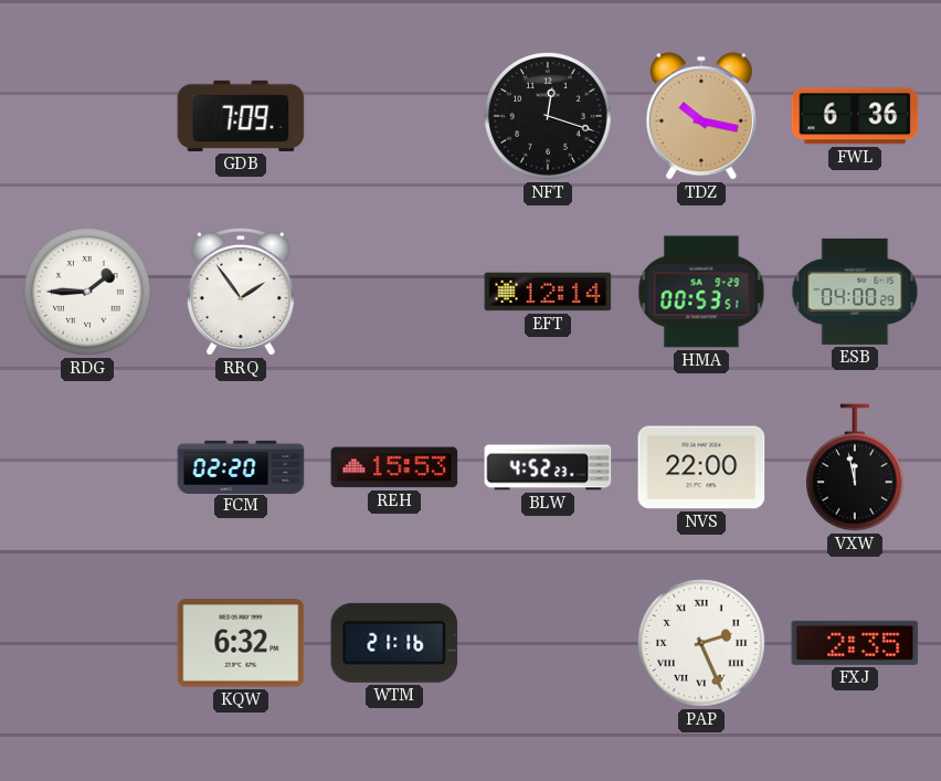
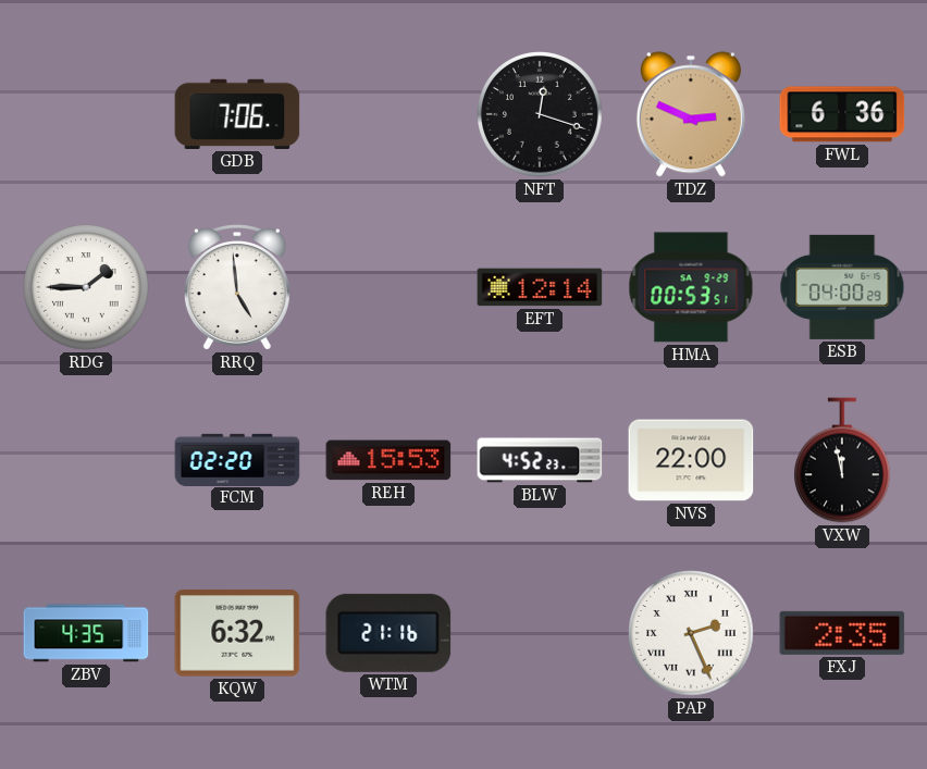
GDB: 7:09 -> 7:06
TDZ: 10:17 -> 2:49
RRQ: 1:54 -> 4:59
ZBV: none -> 4:35
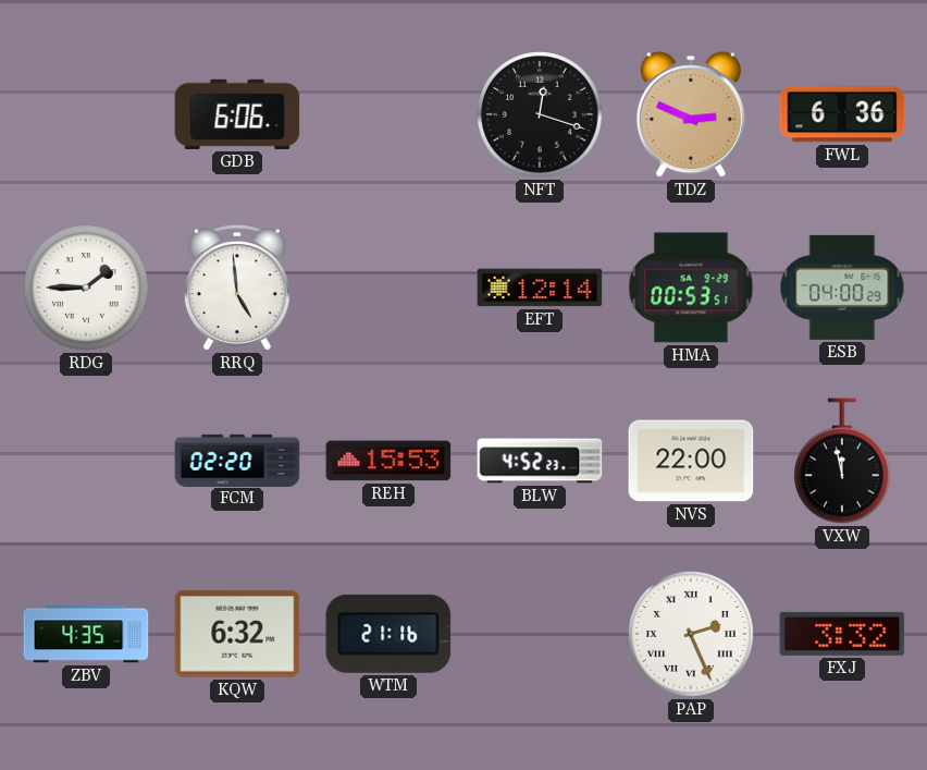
GDB: 7:06 -> 6:06
FXJ: 2:35 -> 3:32
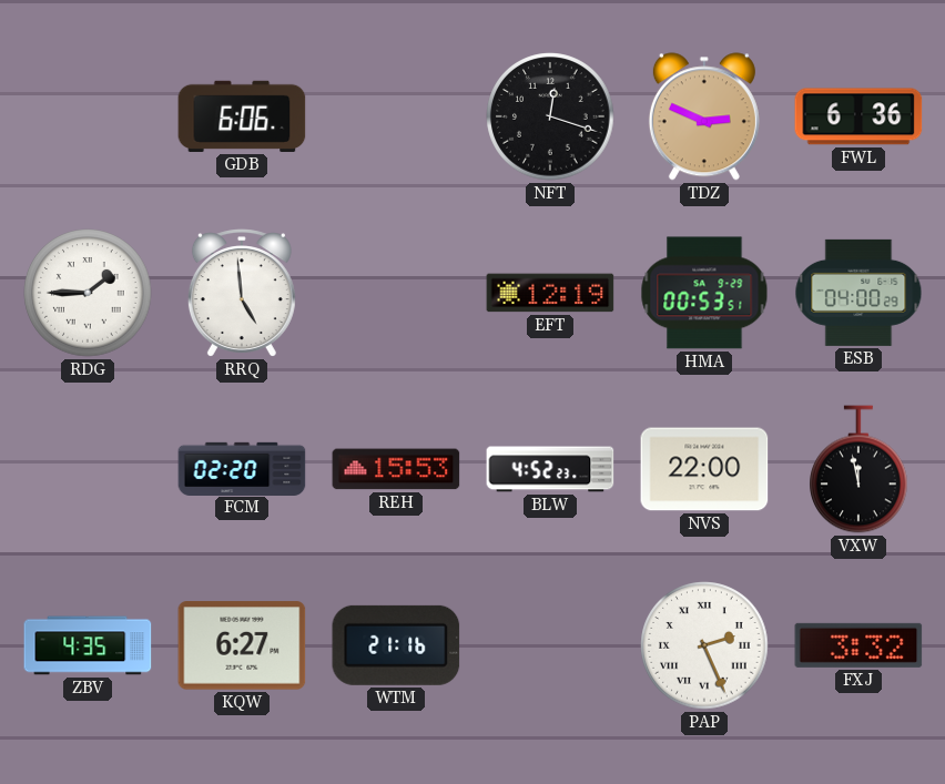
EFT: 12:14 -> 12:19
KQW: 6:32 -> 6:27
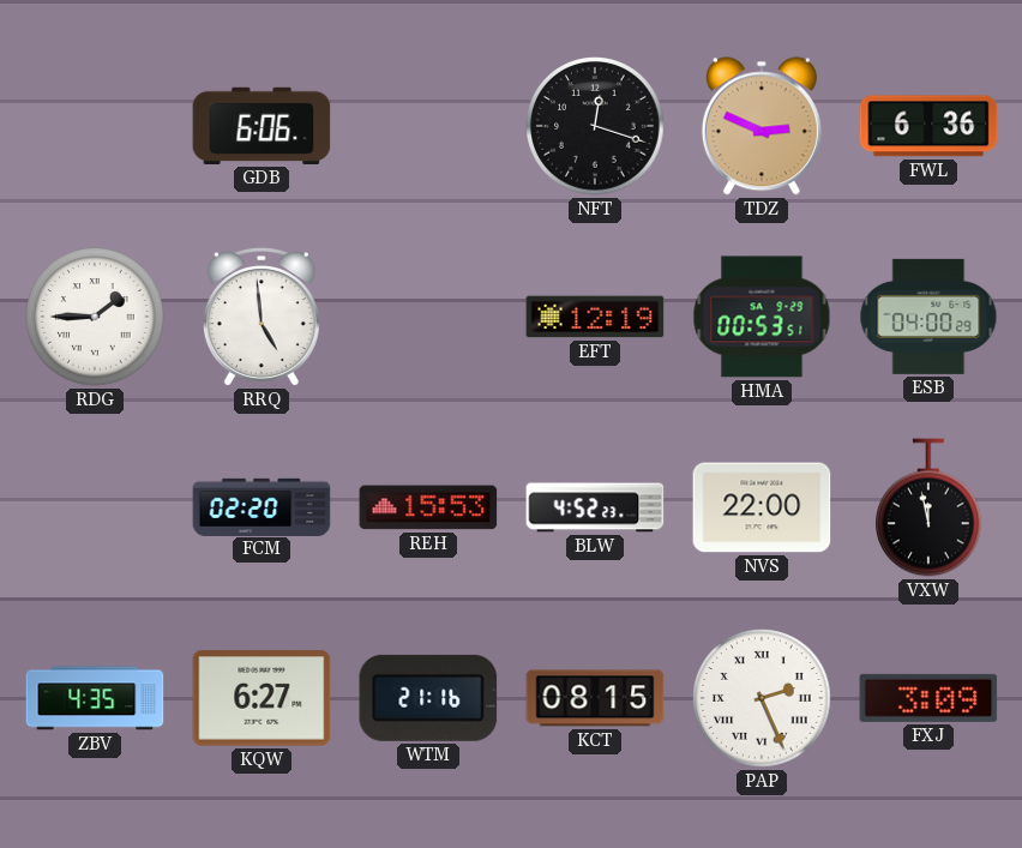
KCT: none -> 08:15
FXJ: 3:32 -> 3:09
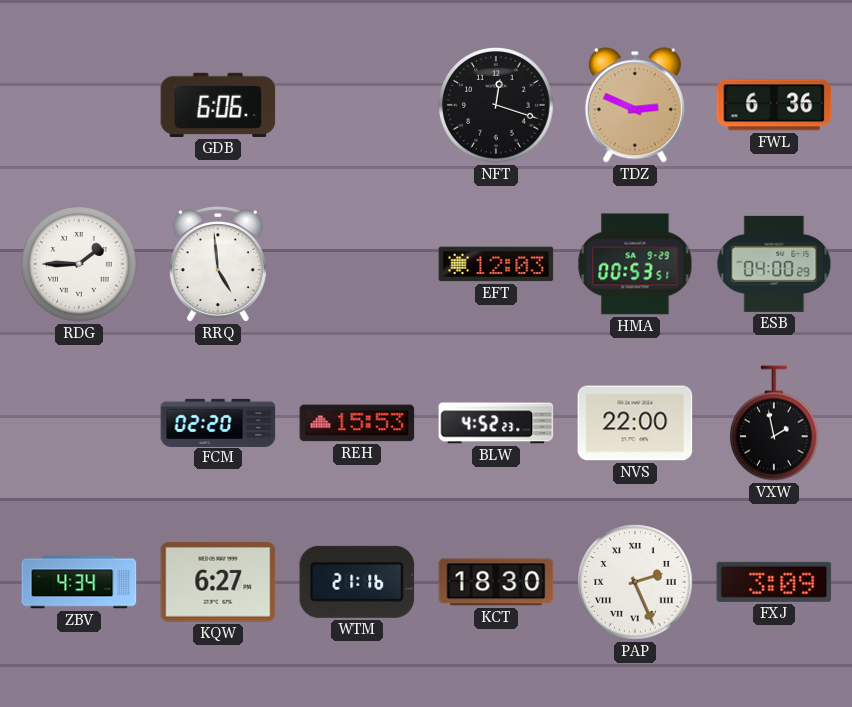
EFT: 12:19 -> 12:03
VXW: 11:58 -> 1:58
ZBV: 4:35 -> 4:34
KCT: 08:15 -> 18:30
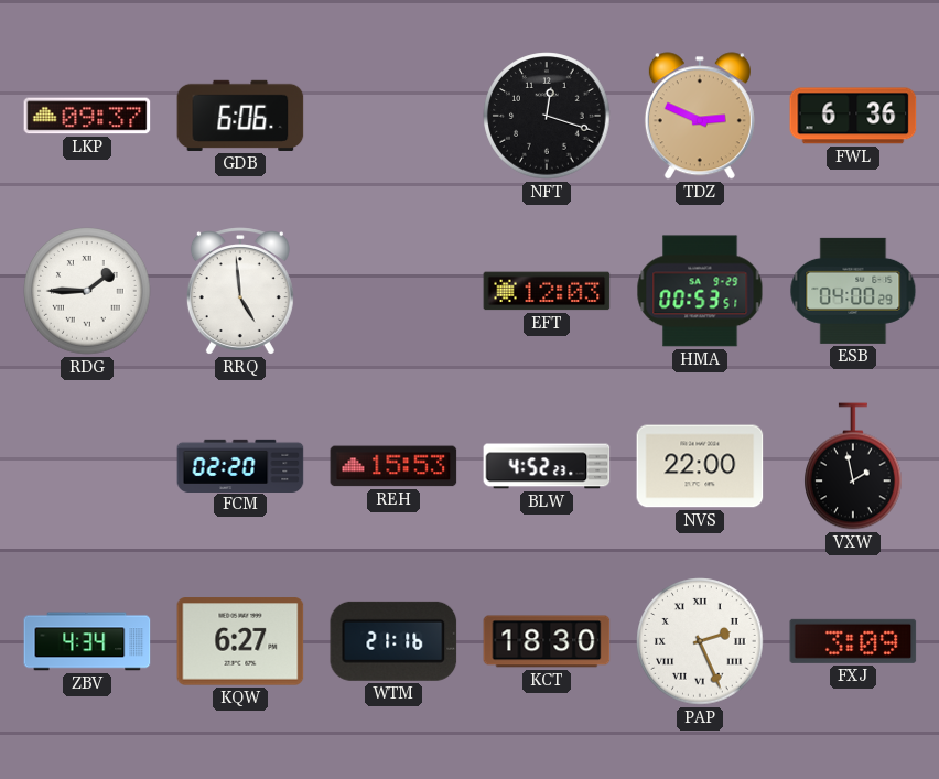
LKP: none -> 09:37
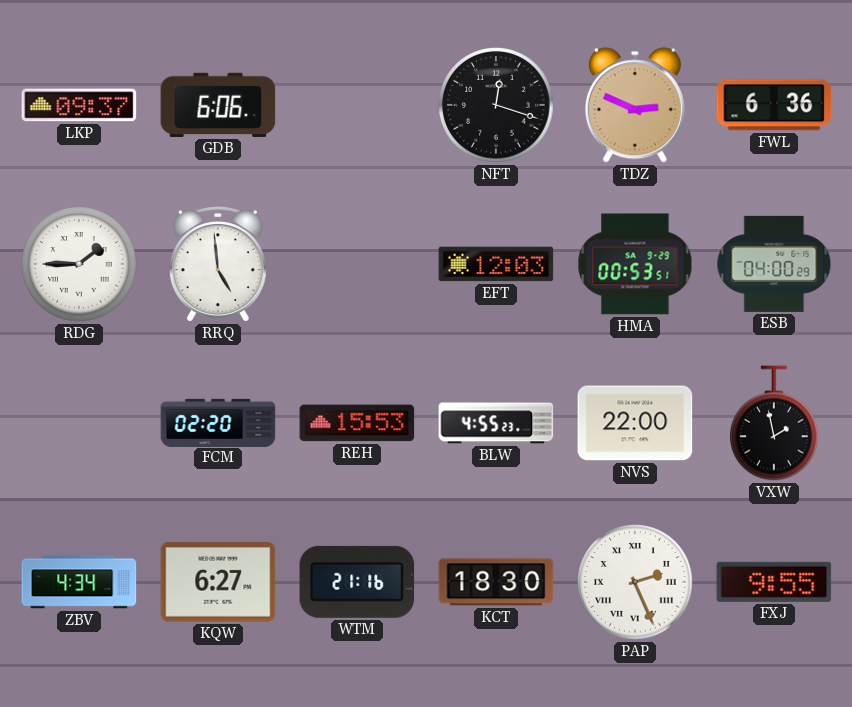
BLW: 4:52 -> 4:55
FXJ: 3:09 -> 9:55
